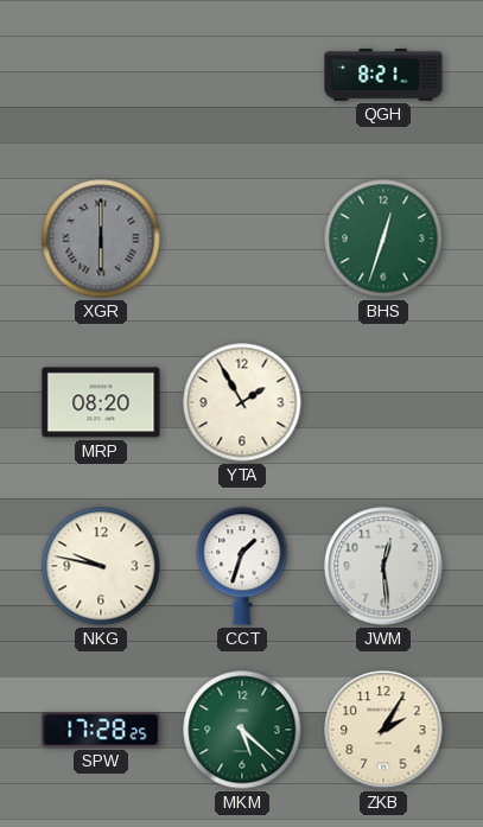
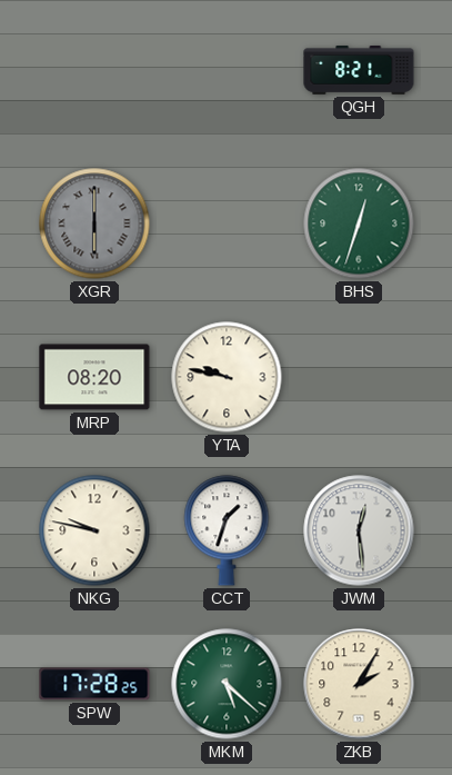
YTA: 1:55 -> 9:47
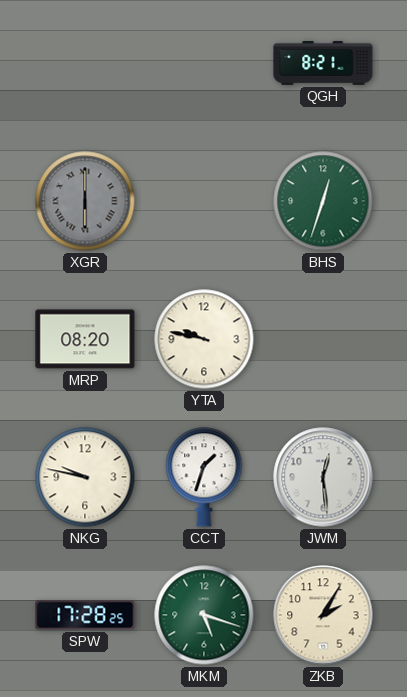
MKM: 5:22 -> 5:18
